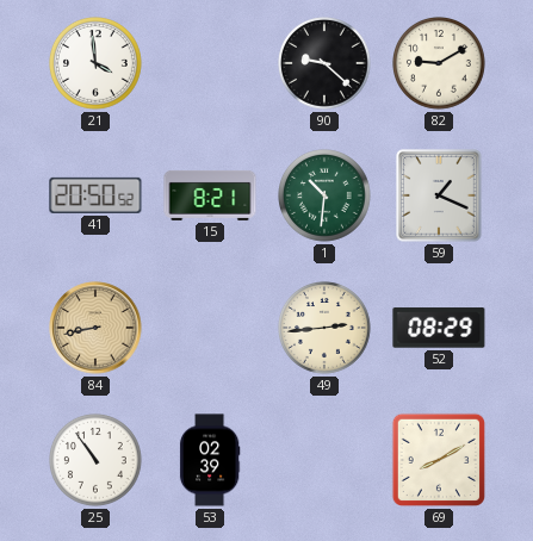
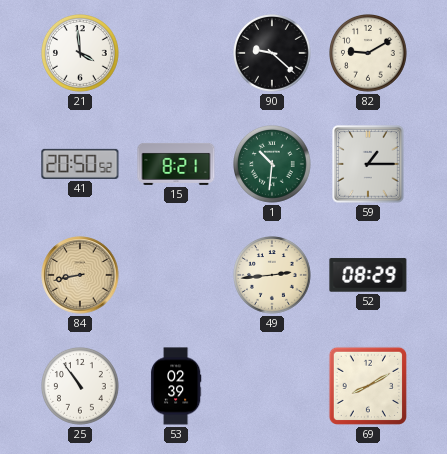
59: 1:19 -> 1:15
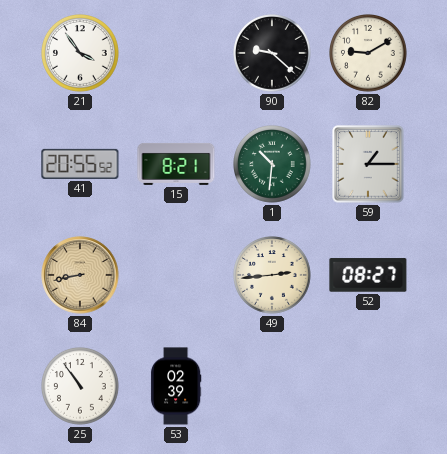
21: 3:59 -> 3:54
41: 20:50 -> 20:55
52: 08:29 -> 08:27
69: 8:10 -> none
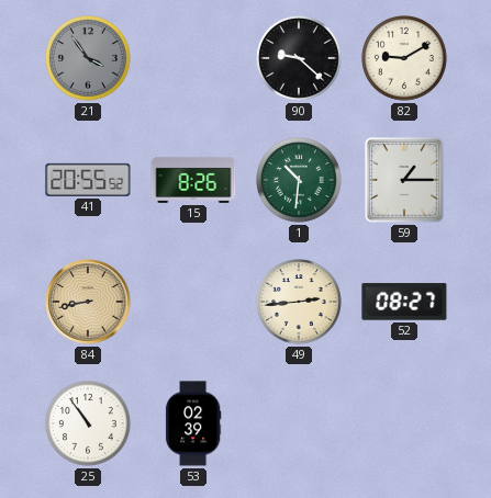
21 dial: white -> grey
15: 8:21 -> 8:26
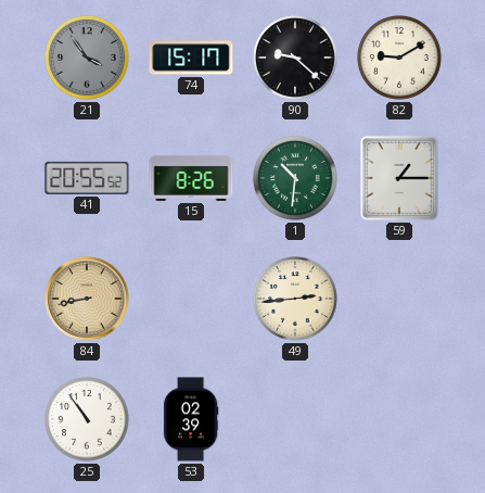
74: none -> 15:17
52: 08:27 -> none
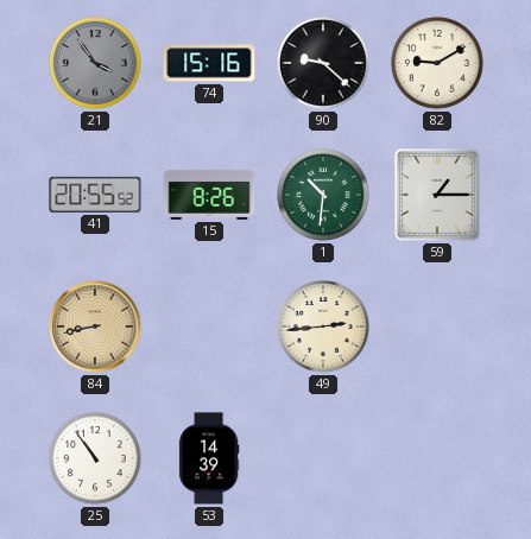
74: 15:17 -> 15:16
53: 02:39 -> 14:39
